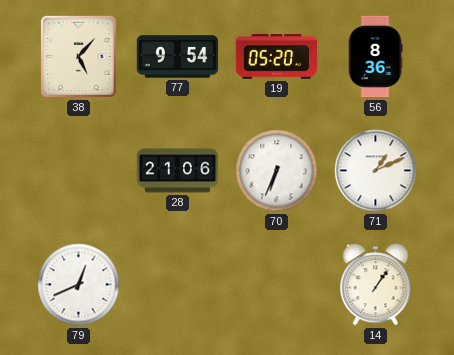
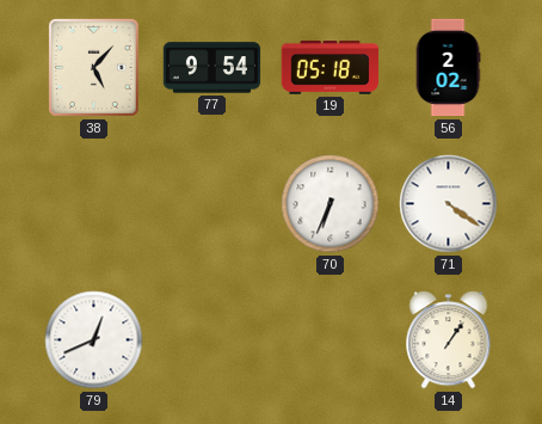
19: 05:20 -> 05:18
56: 8:36 -> 2:02
28: 21:06 -> none
71: 1:11 -> 4:21
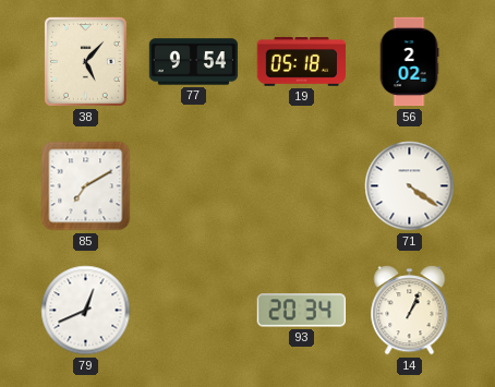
85: none -> 7:10
70: 6:34 -> none
93: none -> 20:34
14: 1:06 -> 1:04
